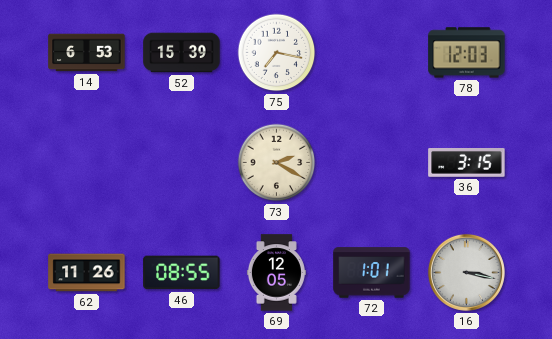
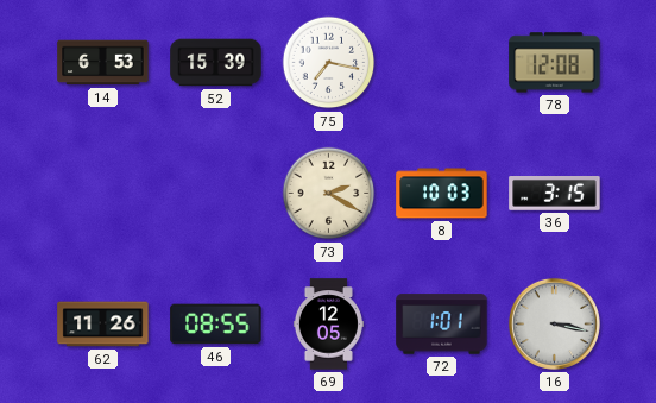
78: 12:03 -> 12:08
8: none -> 10:03
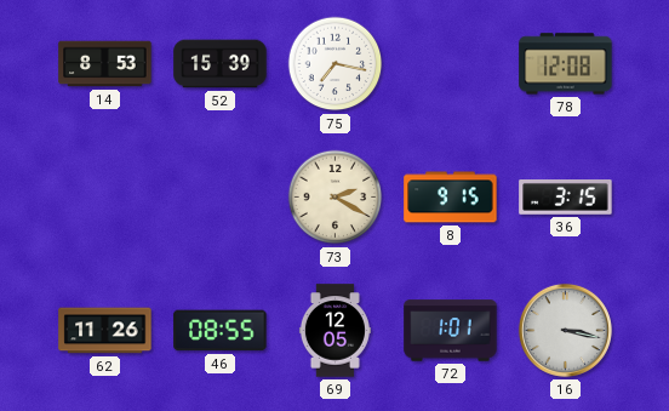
14: 6:53 -> 8:53
8: 10:03 -> 9:15
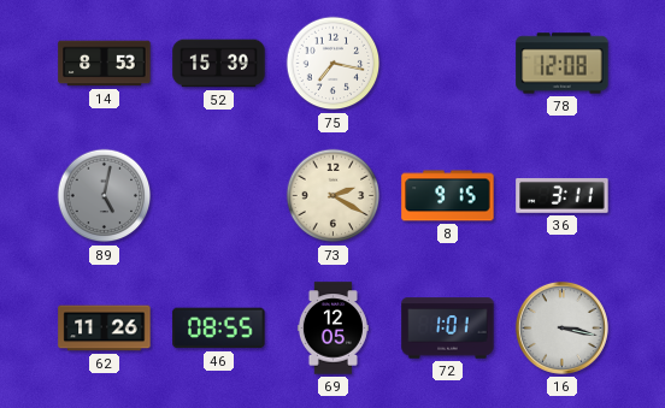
89: none -> 5:02
36: 3:15 -> 3:11
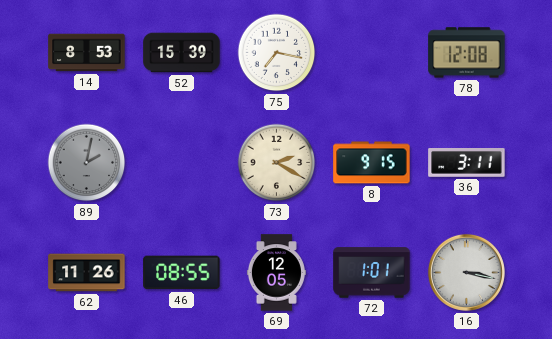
89: 5:02 -> 2:02
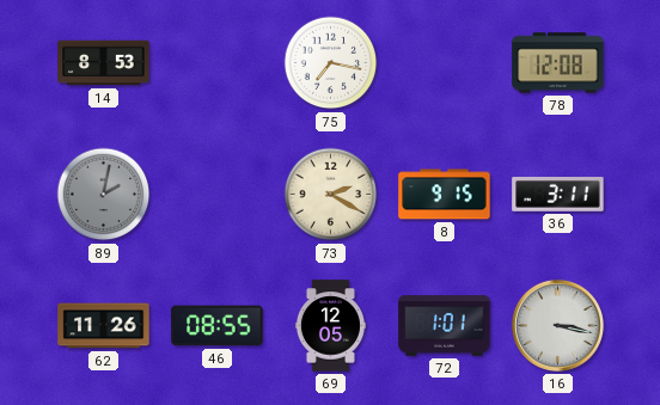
52: 15:39 -> none
